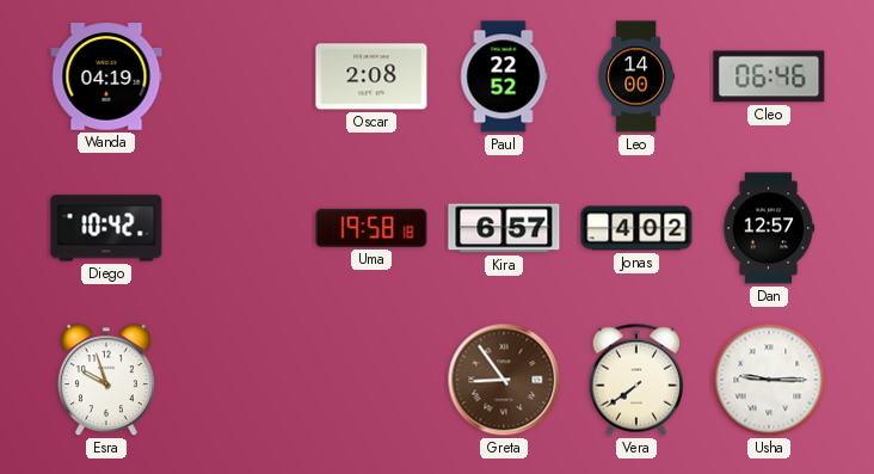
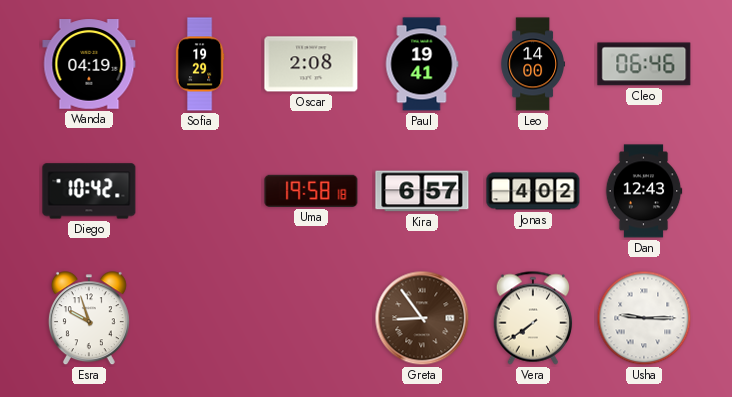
Sofia: none -> 19:29
Paul: 22:52 -> 19:41
Dan: 12:57 -> 12:43
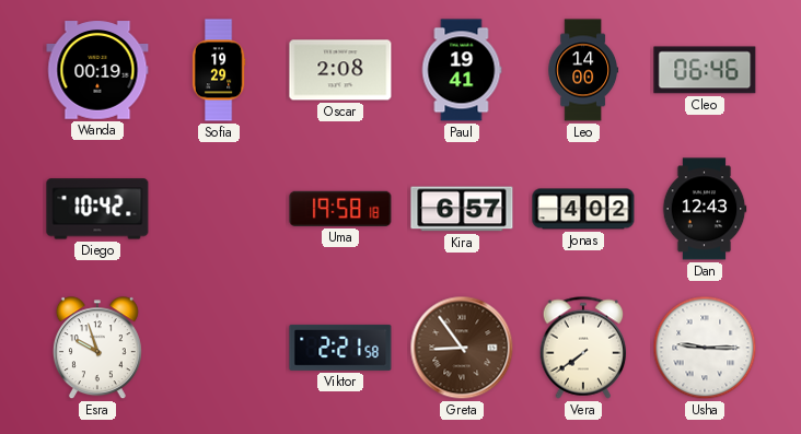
Wanda: 04:19 -> 00:19
Viktor: none -> 2:21
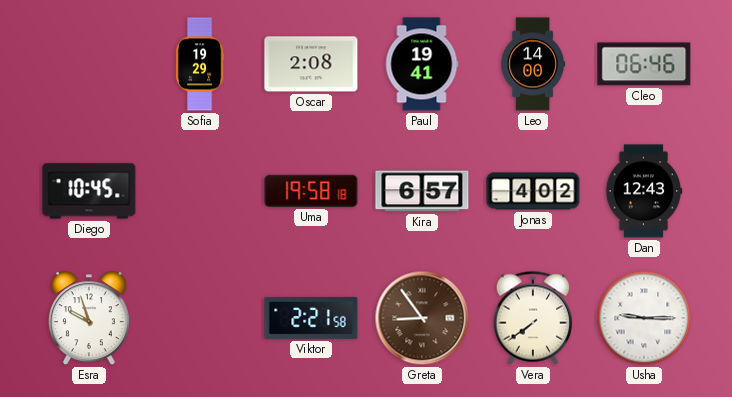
Wanda: 00:19 -> none
Diego: 10:42 -> 10:45
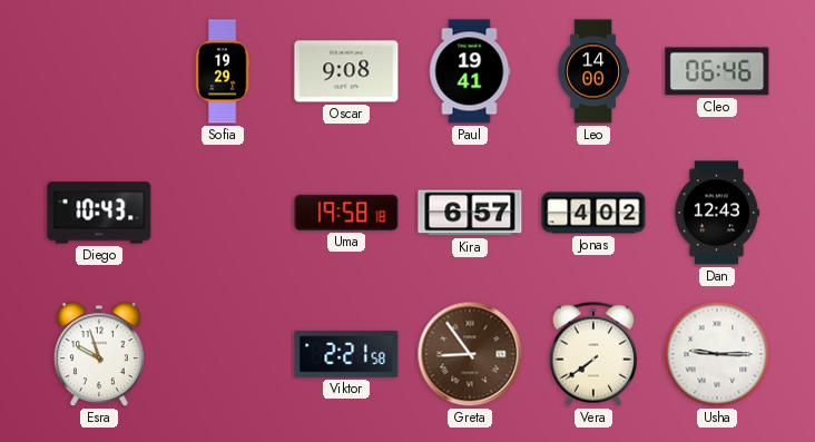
Oscar: 2:08 -> 9:08
Diego: 10:45 -> 10:43
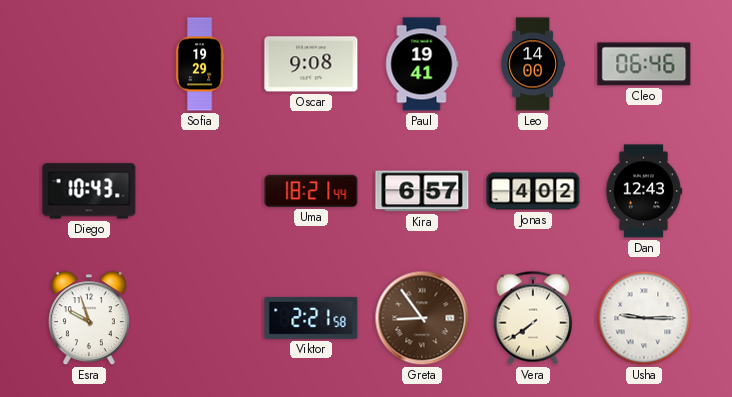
Uma: 19:58 -> 18:21
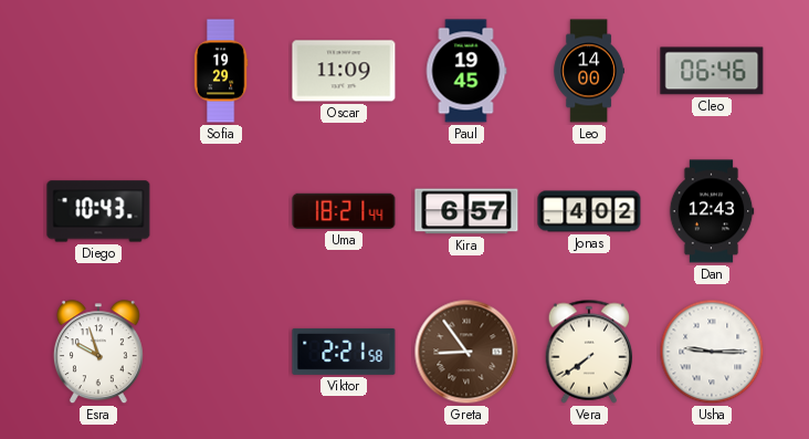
Oscar: 9:08 -> 11:09
Paul: 19:41 -> 19:45
